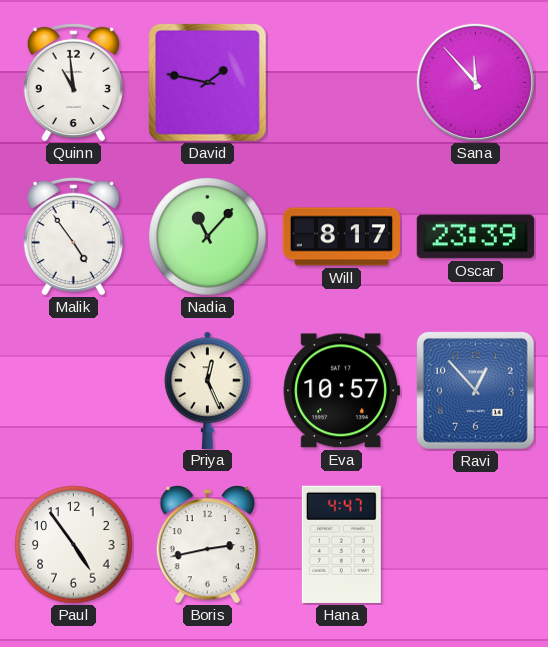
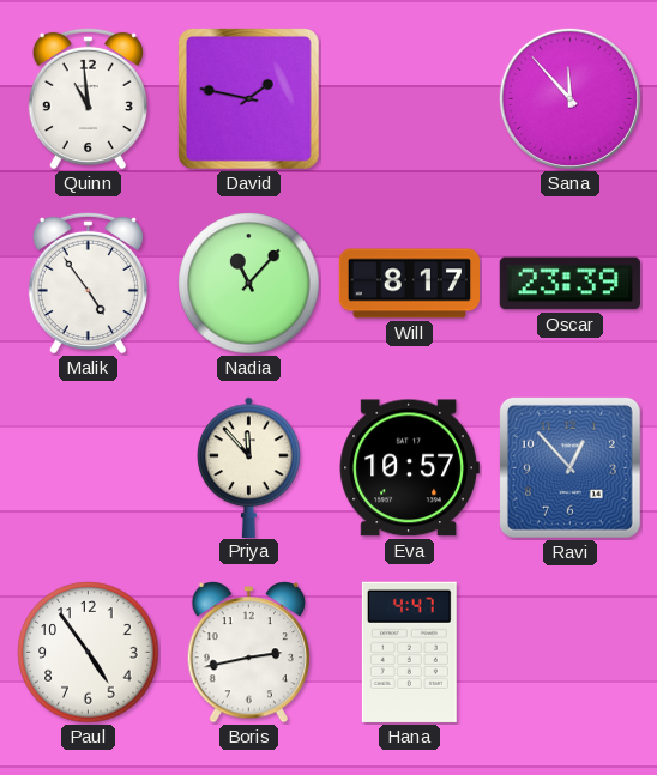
Priya: 12:26 -> 11:53
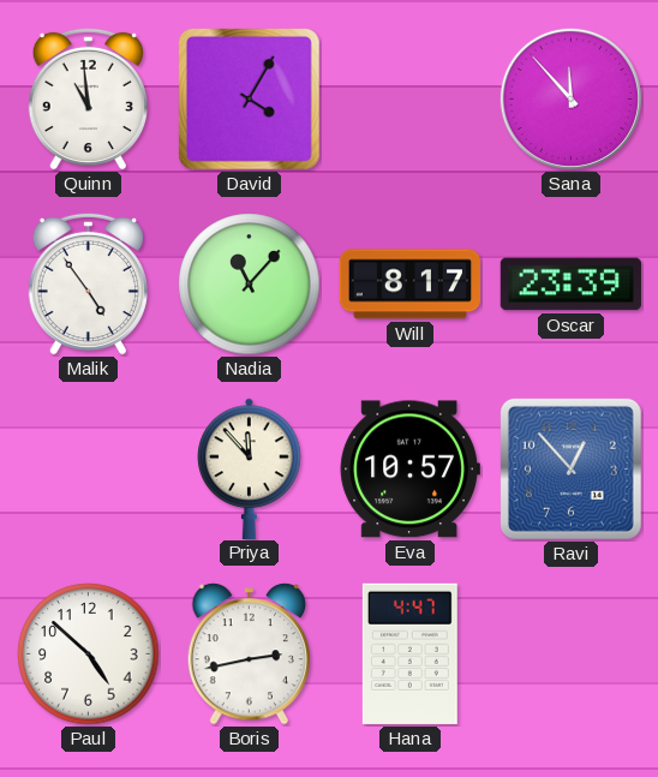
David: 1:47 -> 4:05
Paul: 4:54 -> 4:52
